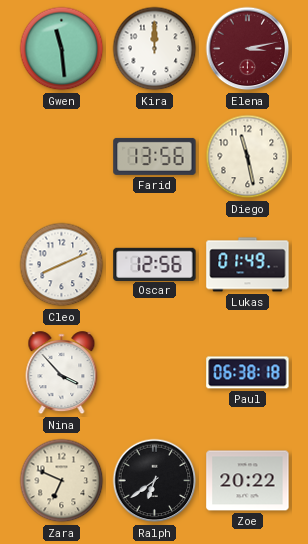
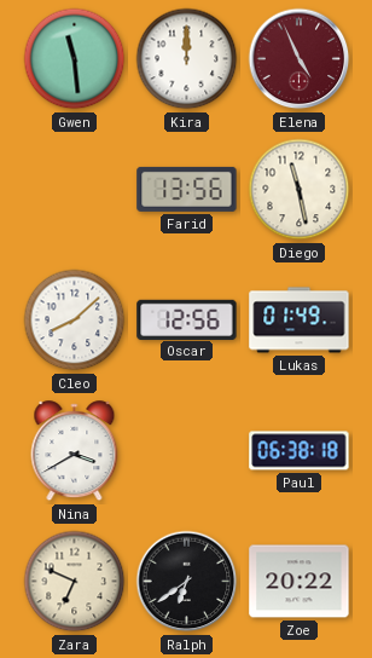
Elena: 3:13 -> 4:56
Cleo: 8:11 -> 8:08
Nina: 3:53 -> 3:40
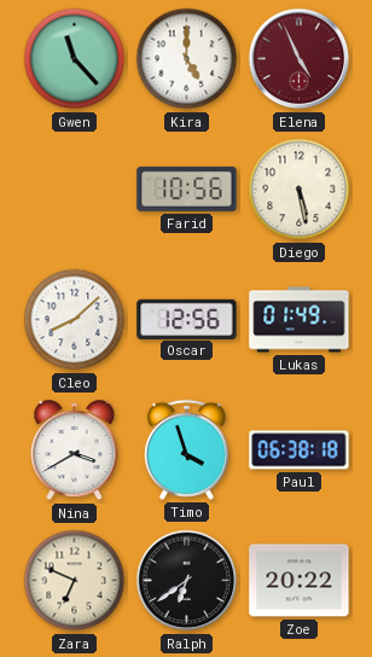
Gwen: 11:29 -> 11:23
Kira: 12:00 -> 5:00
Farid: 13:56 -> 10:56
Diego: 11:28 -> 5:28
Timo: none -> 3:57
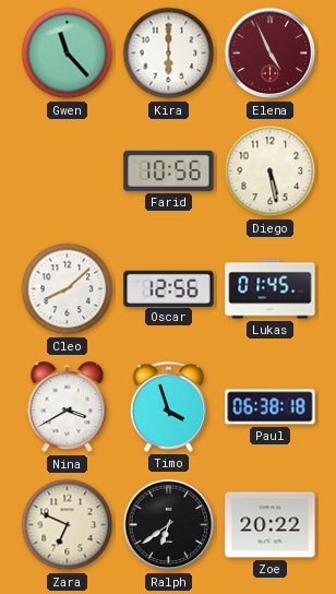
Kira: 5:00 -> 6:00
Lukas: 01:49 -> 01:45
